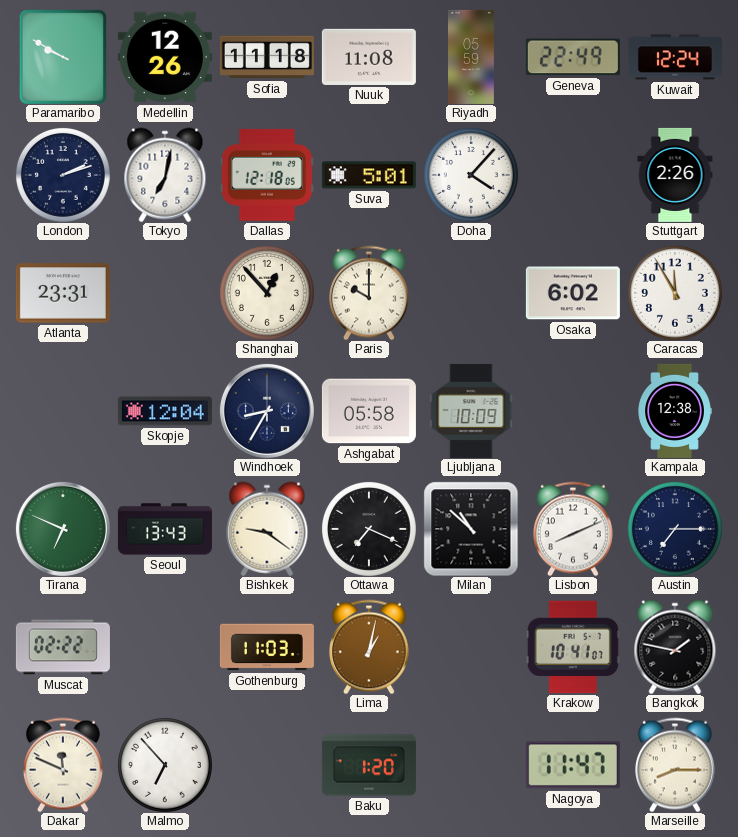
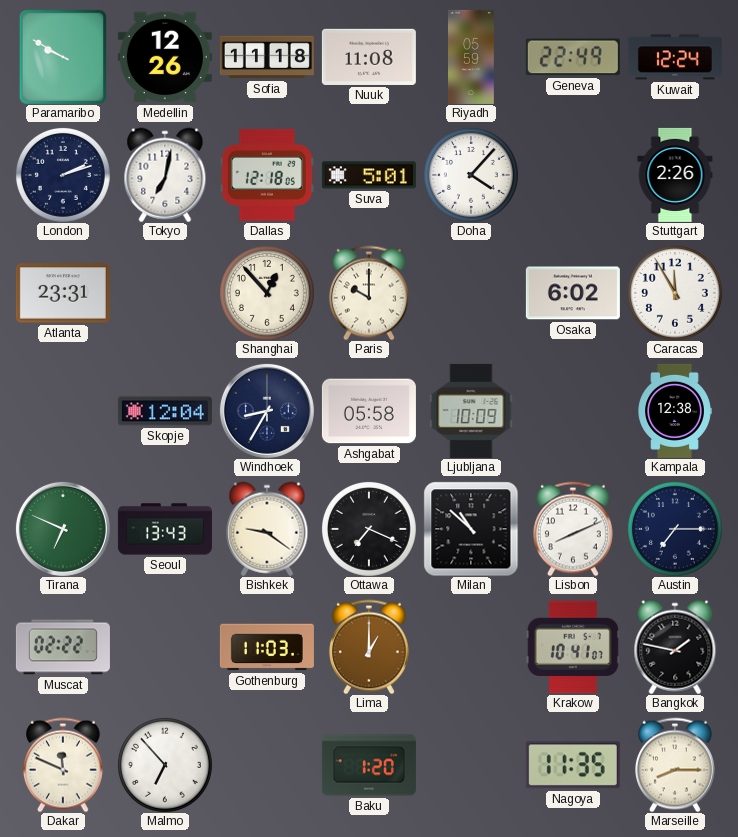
Lima: 1:02 -> 1:00
Nagoya: 11:47 -> 11:35
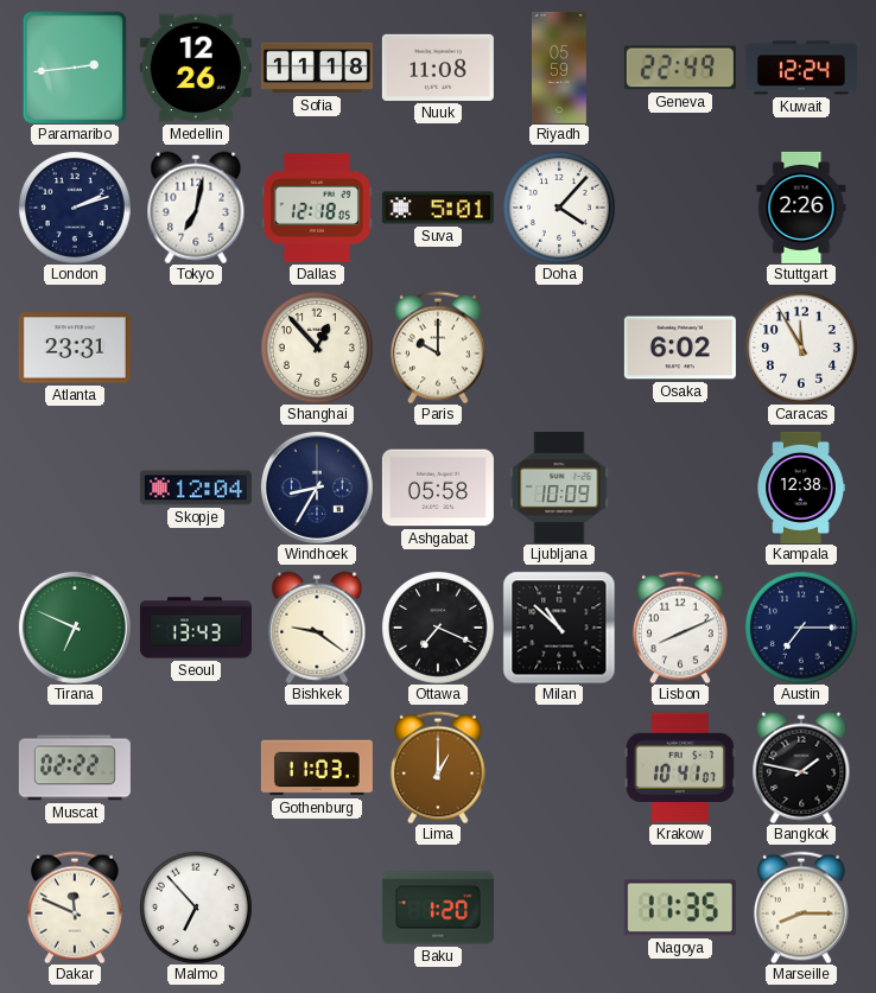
Paramaribo: 9:50 -> 2:44
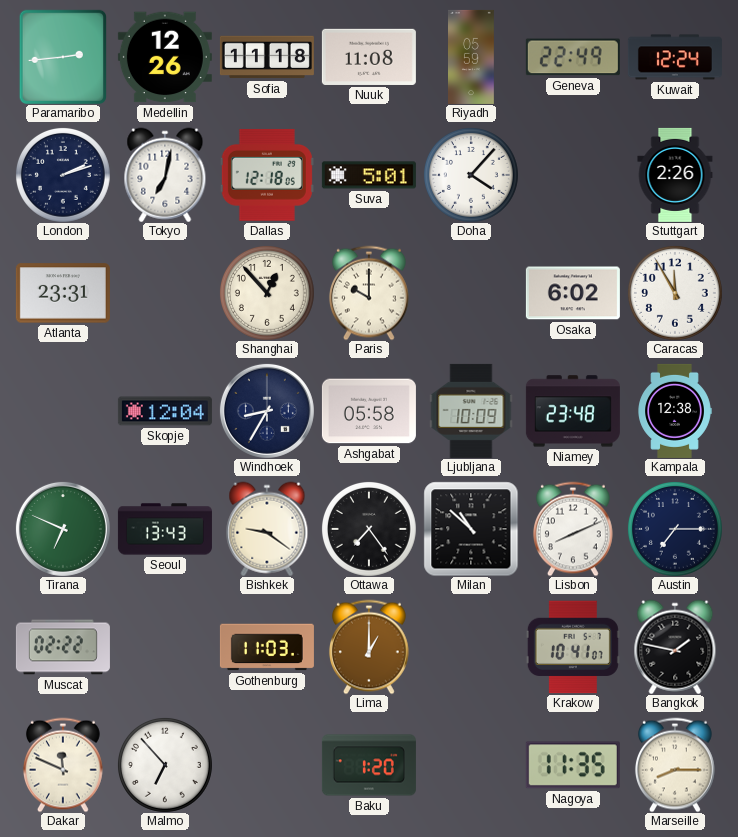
Niamey: none -> 23:48
Ottawa: 7:19 -> 7:24
